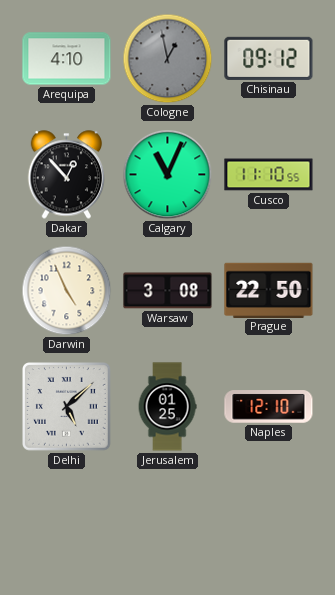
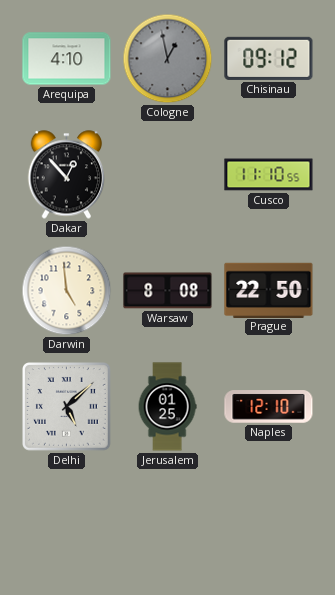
Calgary: 11:04 -> none
Darwin: 4:56 -> 4:59
Warsaw: 3:08 -> 8:08
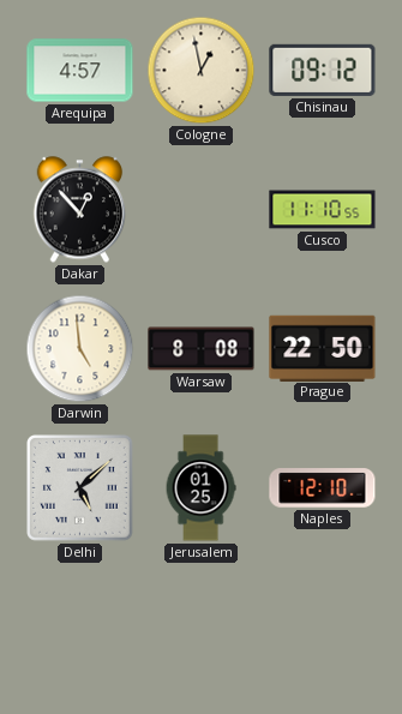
Arequipa: 4:10 -> 4:57
Cologne dial: grey -> cream
